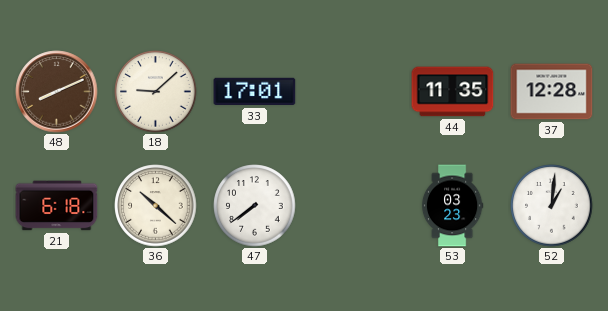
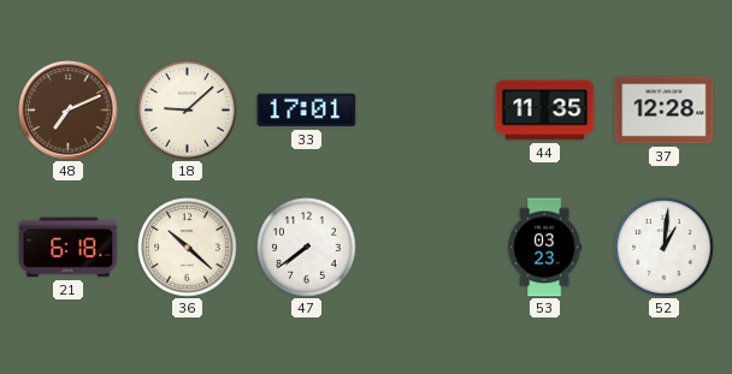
48: 8:11 -> 7:11
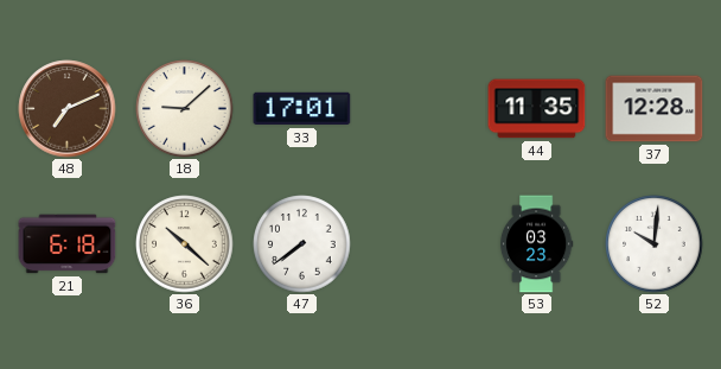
52: 1:01 -> 10:01
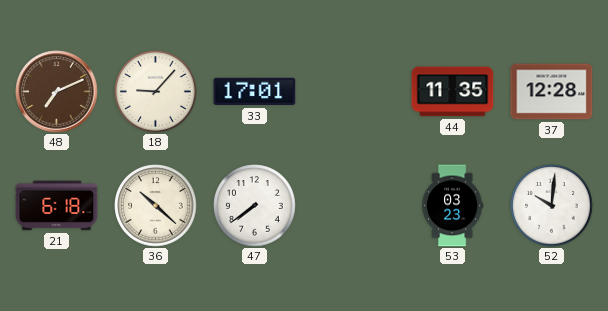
18: 9:08 -> 9:07
